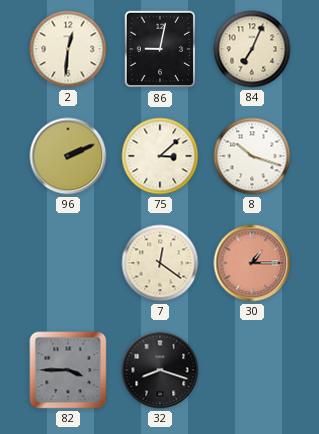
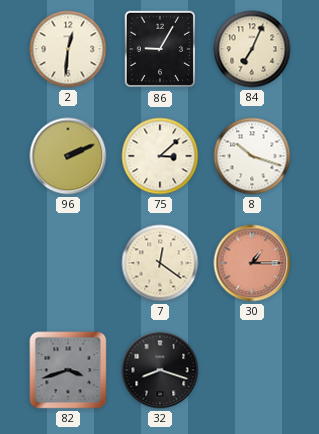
86: 9:02 -> 9:05
82: 3:45 -> 3:42
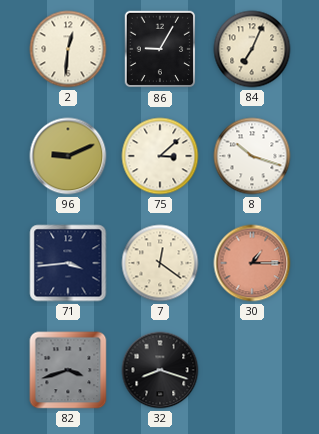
96: 2:11 -> 9:11
71: none -> 3:44
